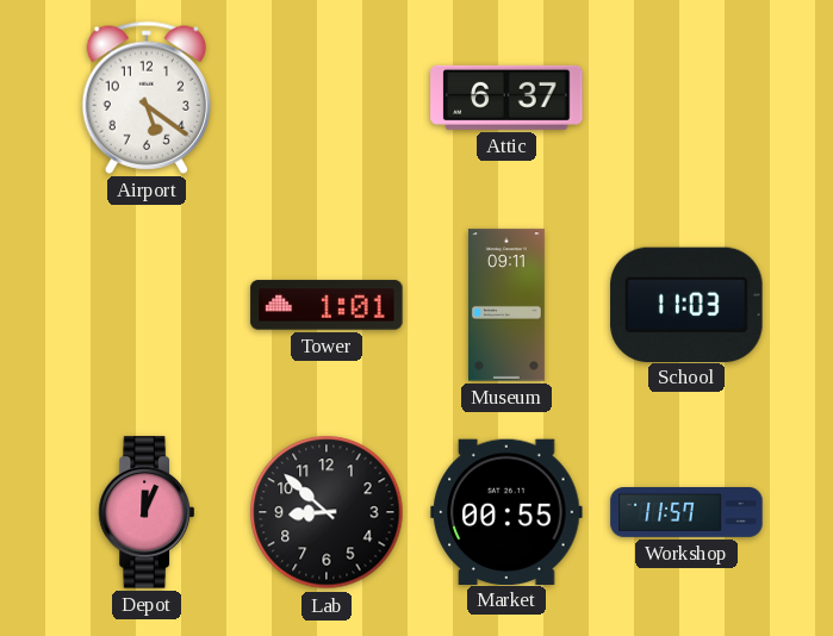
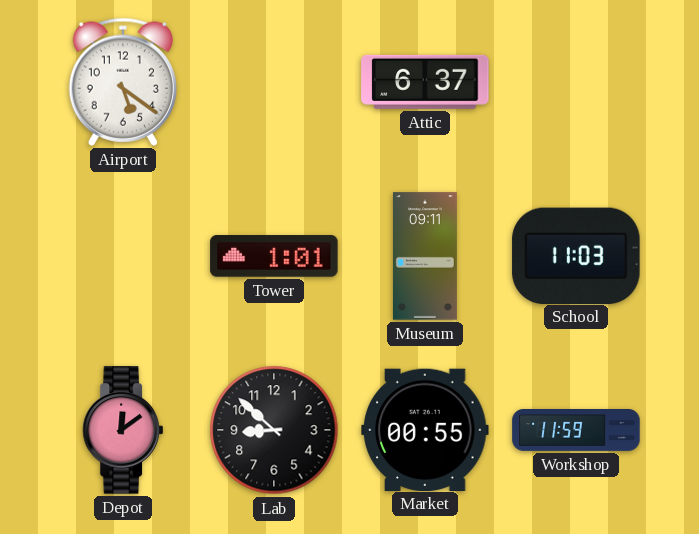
Depot: 12:04 -> 12:09
Workshop: 11:57 -> 11:59
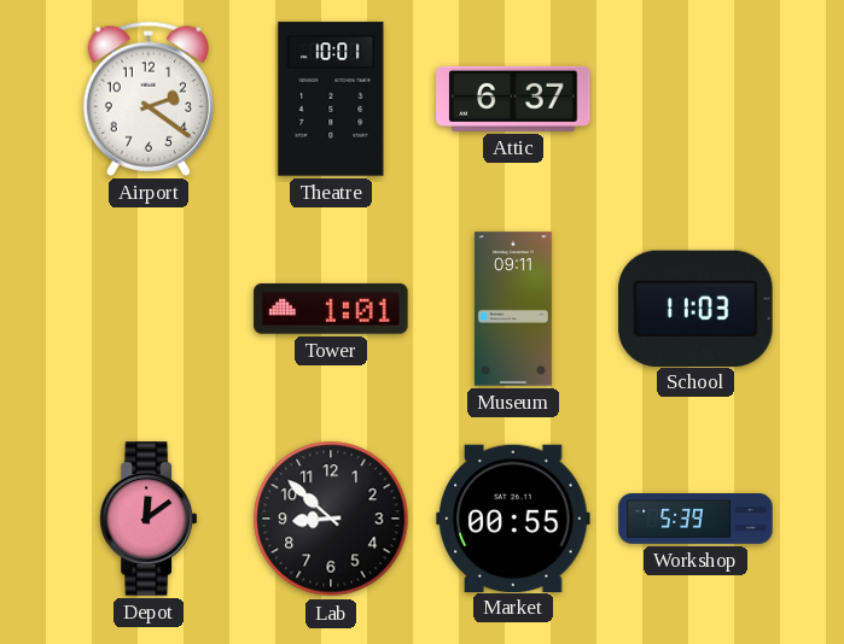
Airport: 5:21 -> 2:21
Theatre: none -> 10:01
Workshop: 11:59 -> 5:39
